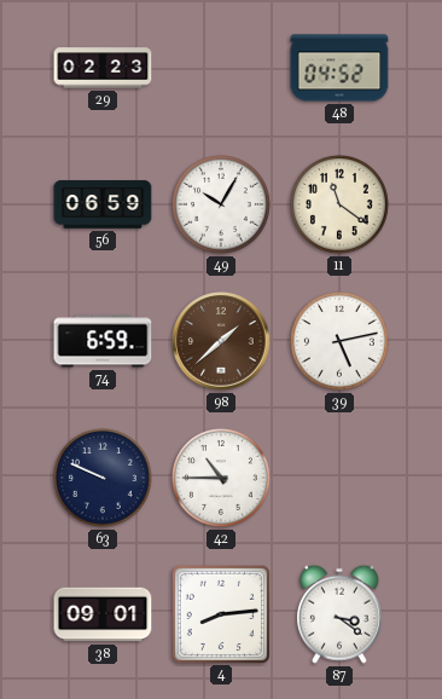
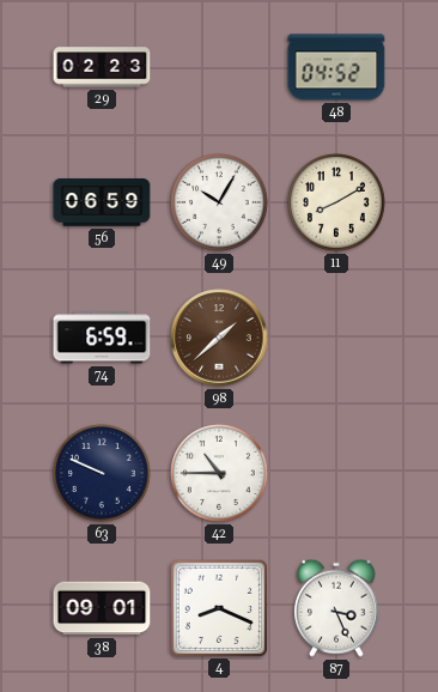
11: 11:21 -> 8:10
39: 5:13 -> none
4: 8:14 -> 8:19
87: 3:21 -> 3:26
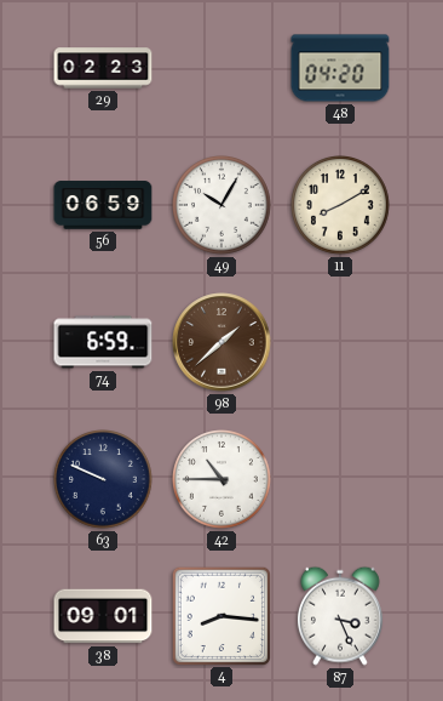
48: 04:52 -> 04:20
4: 8:19 -> 8:16
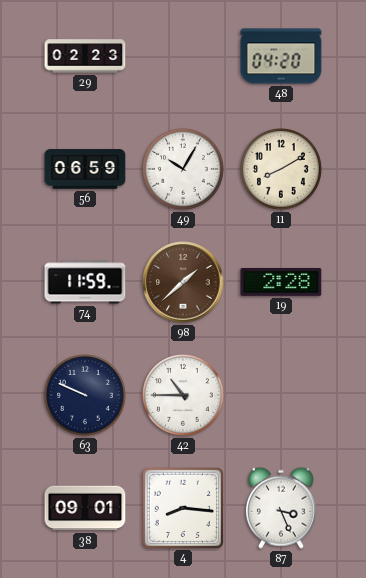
74: 6:59 -> 11:59
19: none -> 2:28
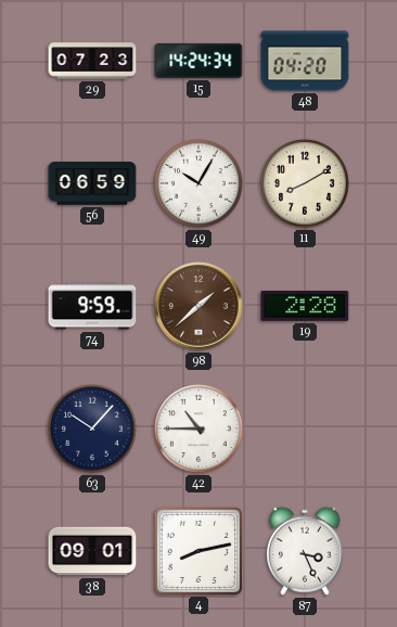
29: 02:23 -> 07:23
15: none -> 14:24
74: 11:59 -> 9:59
63: 9:49 -> 10:07
4: 8:16 -> 8:13
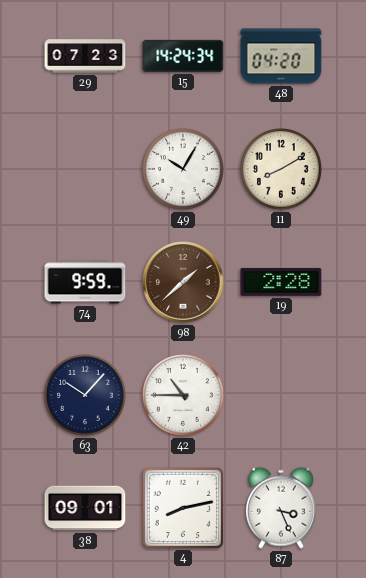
56: 06:59 -> none
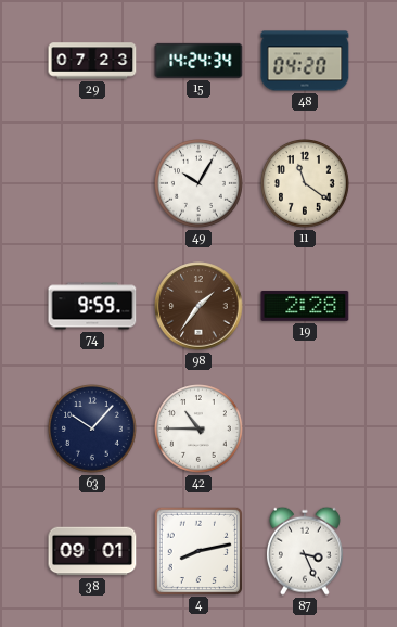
11: 8:10 -> 11:21
98: 1:38 -> 1:36
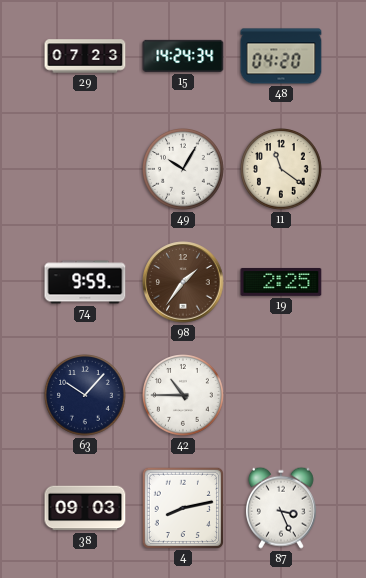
19: 2:28 -> 2:25
38: 09:01 -> 09:03
